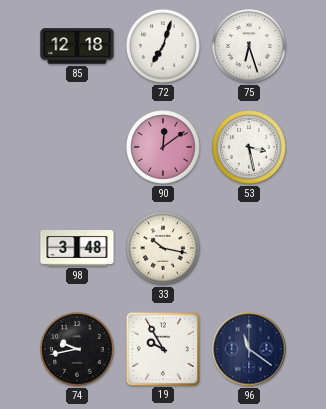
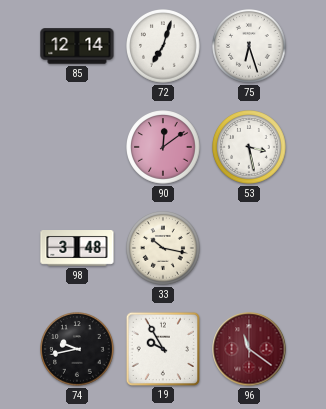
85: 12:18 -> 12:14
96 dial: navy -> burgundy
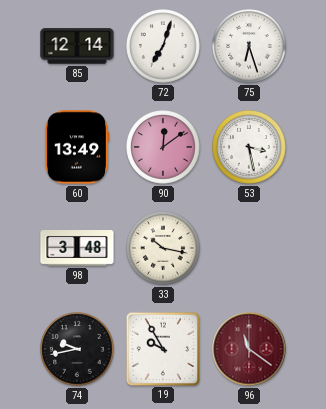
60: none -> 13:49
